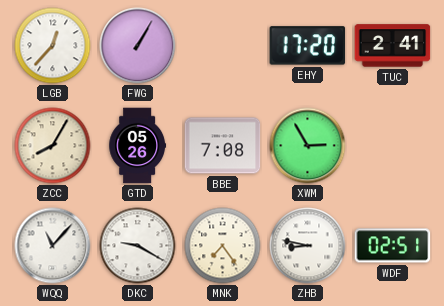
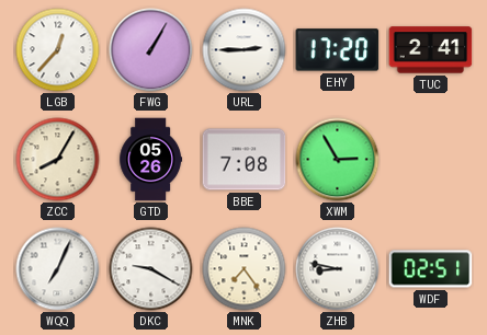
URL: none -> 2:45
WQQ: 11:07 -> 7:04
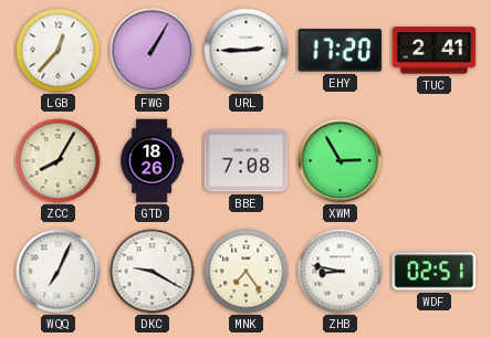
GTD: 05:26 -> 18:26
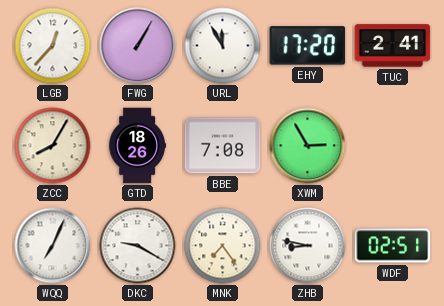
URL: 2:45 -> 11:55
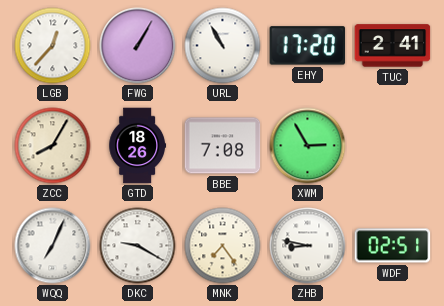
URL: 11:55 -> 10:55
